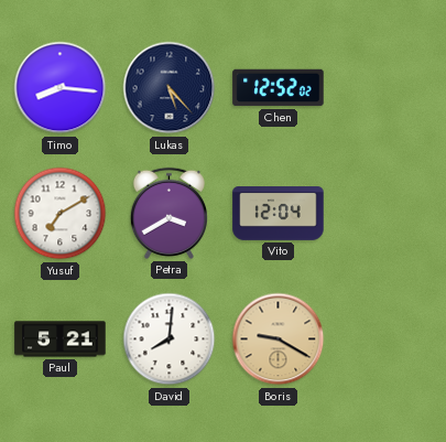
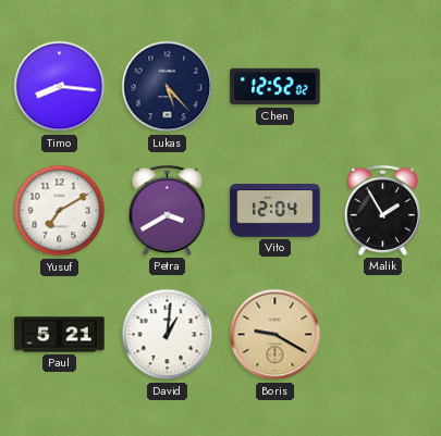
Malik: none -> 1:55
David: 8:01 -> 1:01
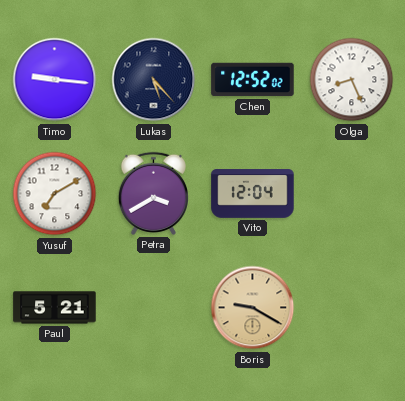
Timo: 8:16 -> 9:16
Olga: none -> 8:26
Malik: 1:55 -> none
David: 1:01 -> none
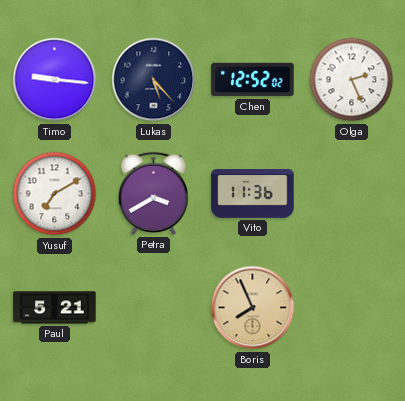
Olga: 8:26 -> 2:26
Vito: 12:04 -> 11:36
Boris: 9:20 -> 7:56
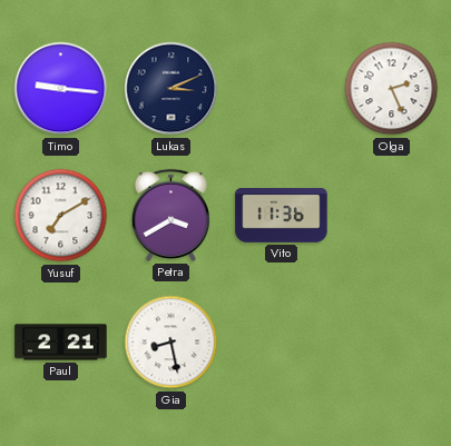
Lukas: 5:23 -> 3:11
Chen: 12:52 -> none
Paul: 5:21 -> 2:21
Gia: none -> 8:28
Boris: 7:56 -> none
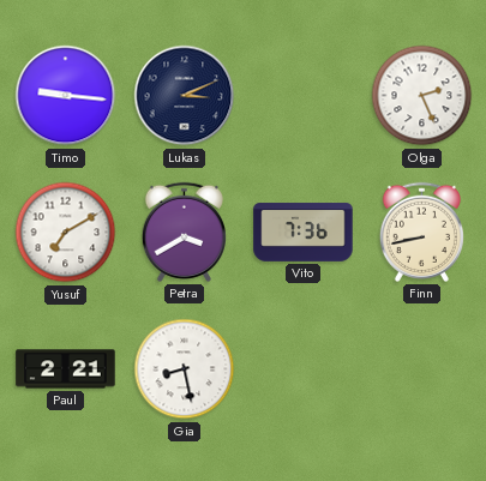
Vito: 11:36 -> 7:36
Finn: none -> 8:43
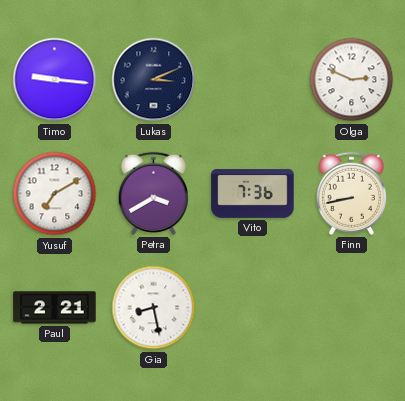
Olga: 2:26 -> 2:49
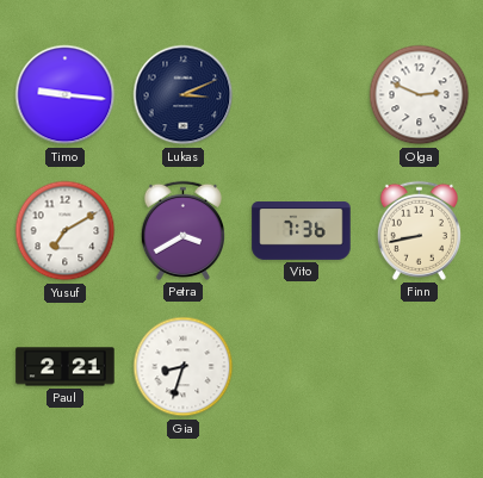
Gia: 8:28 -> 8:33
